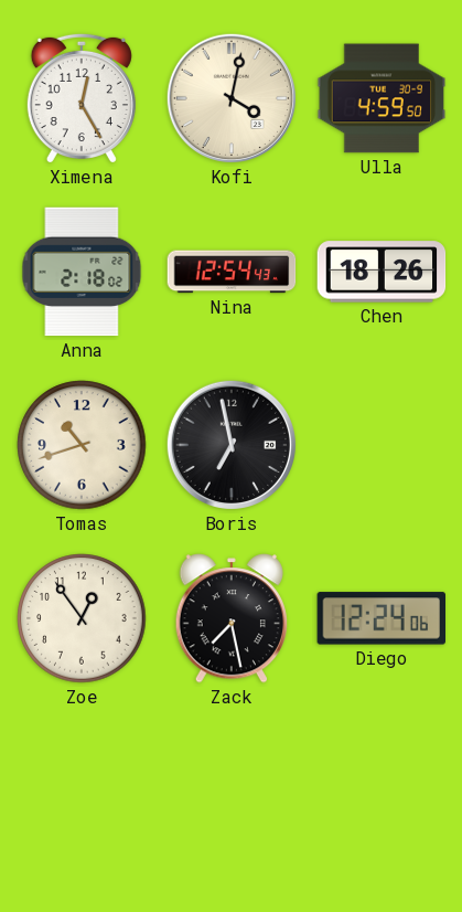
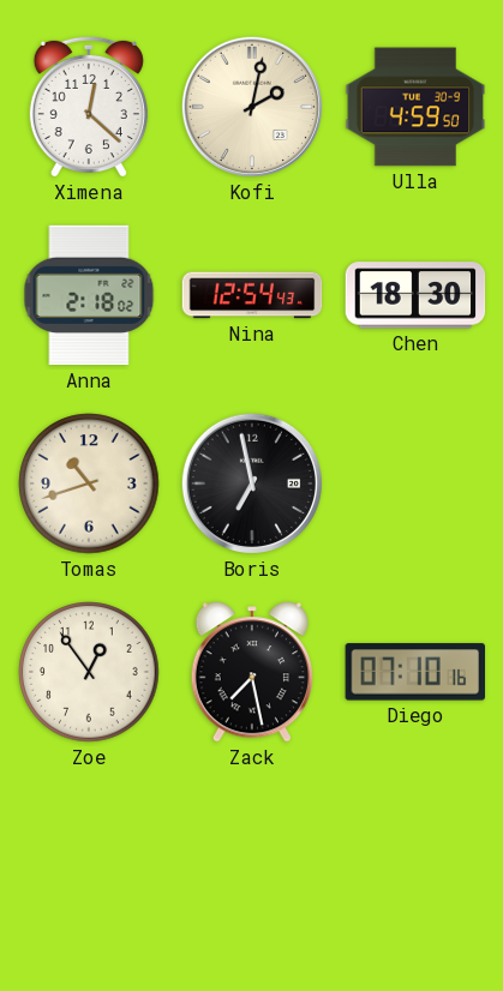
Ximena: 12:25 -> 12:22
Kofi: 4:02 -> 2:02
Chen: 18:26 -> 18:30
Diego: 12:24 -> 07:10
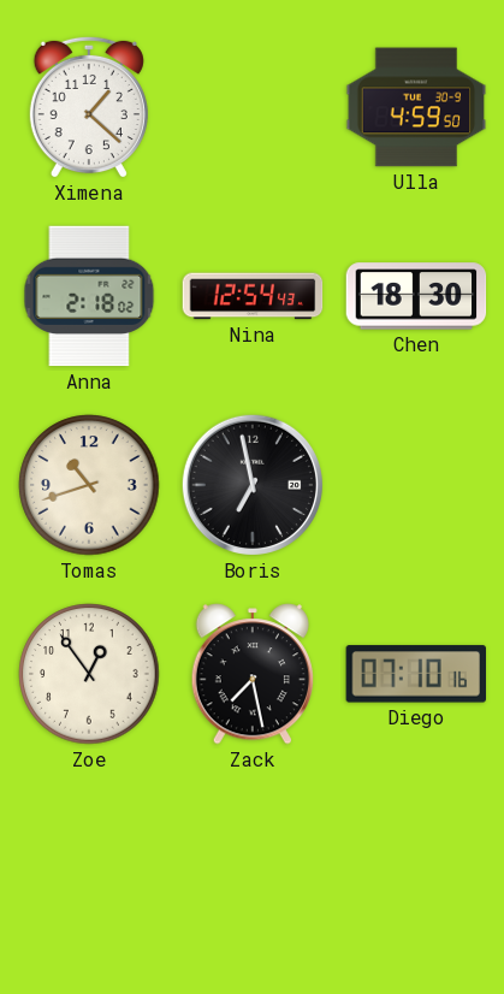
Ximena: 12:22 -> 1:22
Kofi: 2:02 -> none
